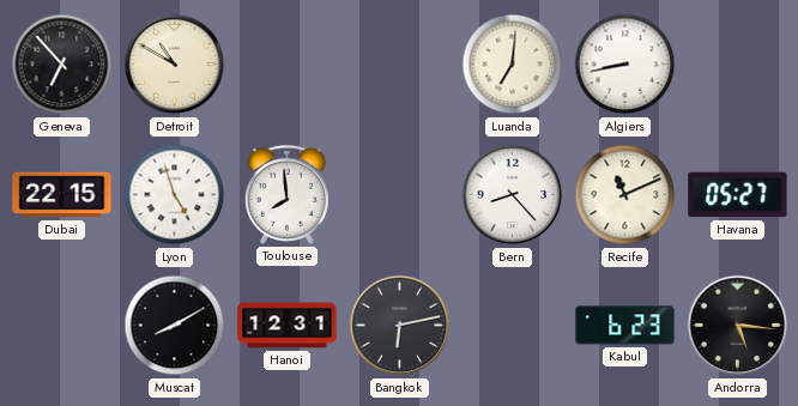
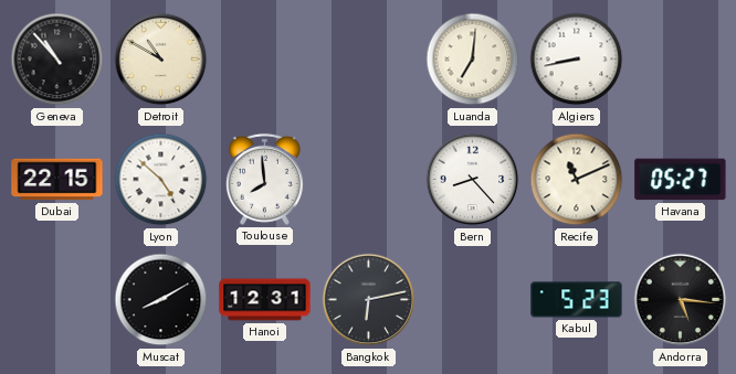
Geneva: 6:53 -> 10:53
Lyon: 4:57 -> 4:52
Kabul: 6:23 -> 5:23
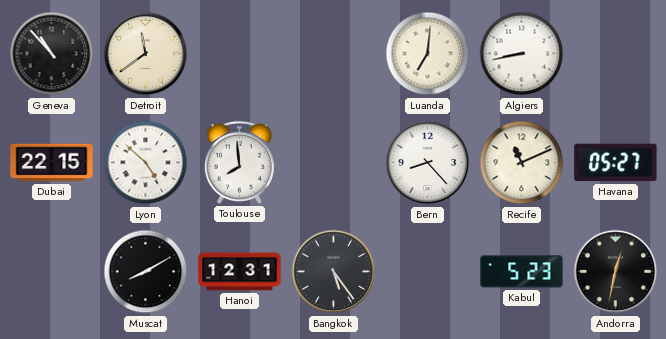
Detroit: 10:50 -> 11:39
Bangkok: 6:13 -> 5:24
Andorra: 5:16 -> 12:32
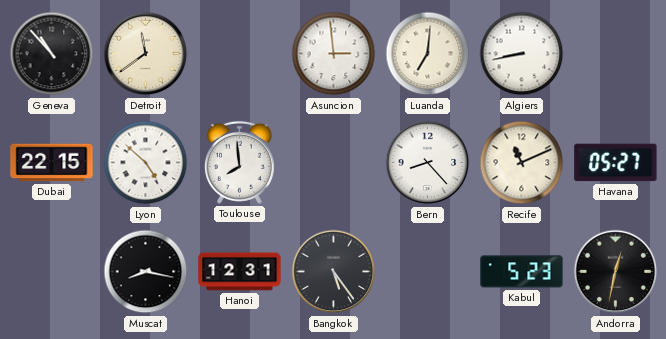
Asuncion: none -> 2:59
Muscat: 8:10 -> 8:17
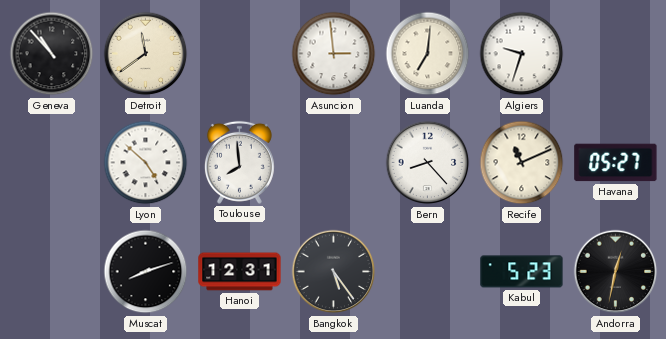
Algiers: 8:43 -> 9:33
Dubai: 22:15 -> none
Muscat: 8:17 -> 8:12
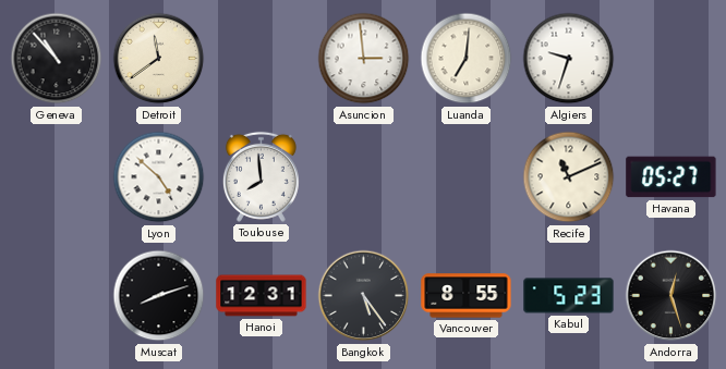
Bern: 8:23 -> none
Vancouver: none -> 8:55
Andorra: 12:32 -> 12:27
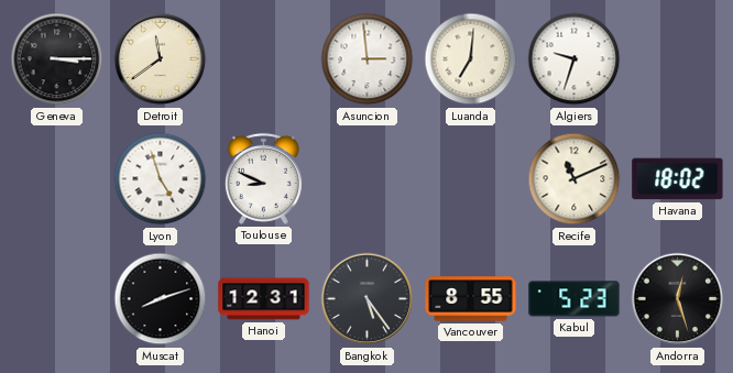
Geneva: 10:53 -> 3:15
Lyon: 4:52 -> 4:57
Toulouse: 7:59 -> 8:49
Havana: 05:27 -> 18:02
